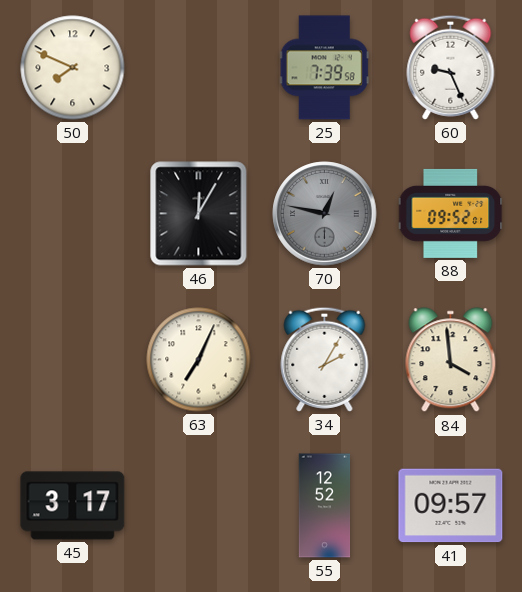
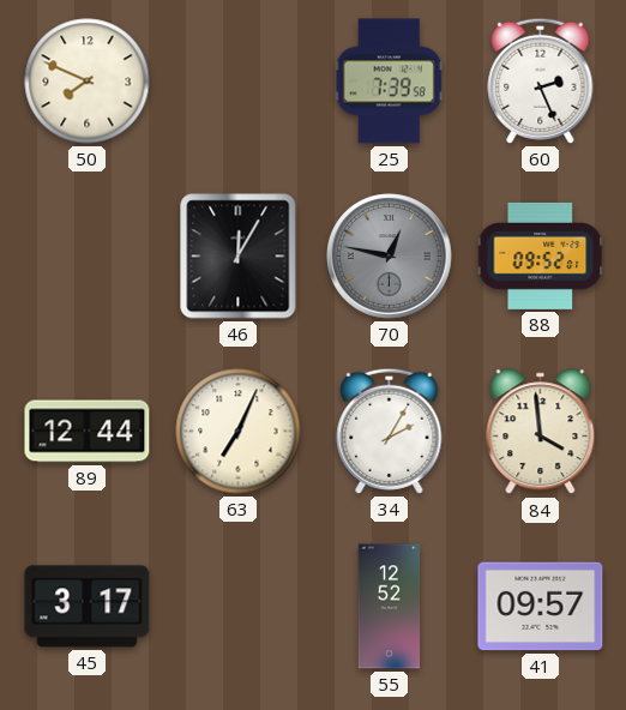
60: 9:26 -> 2:26
89: none -> 12:44
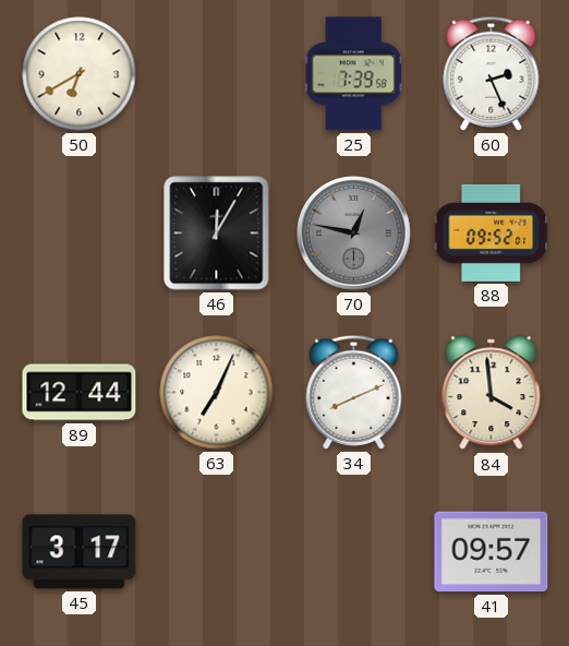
50: 7:49 -> 6:40
34: 2:05 -> 8:11
55: 12:52 -> none
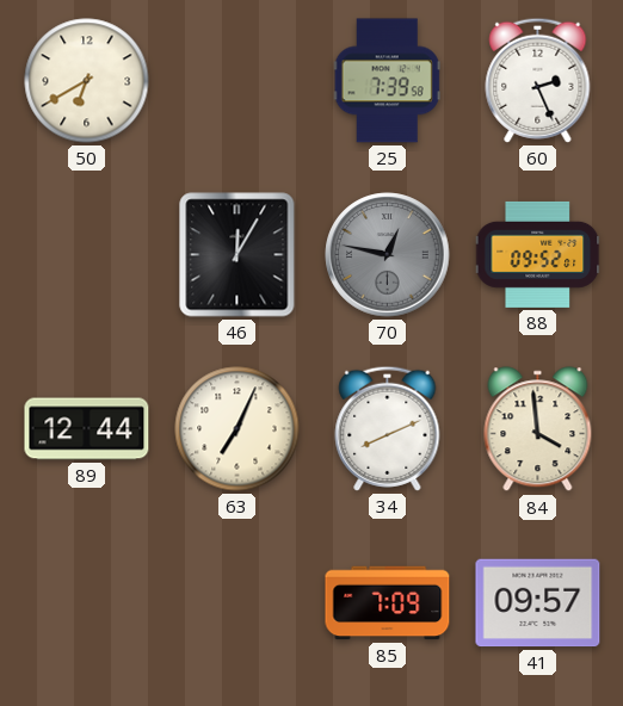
45: 3:17 -> none
85: none -> 7:09
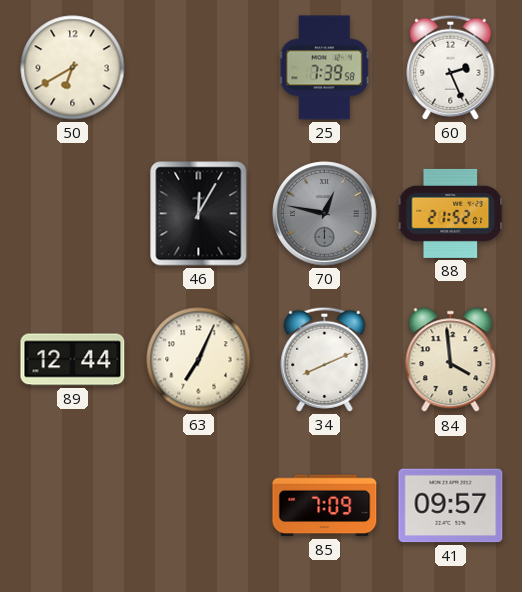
88: 09:52 -> 21:52
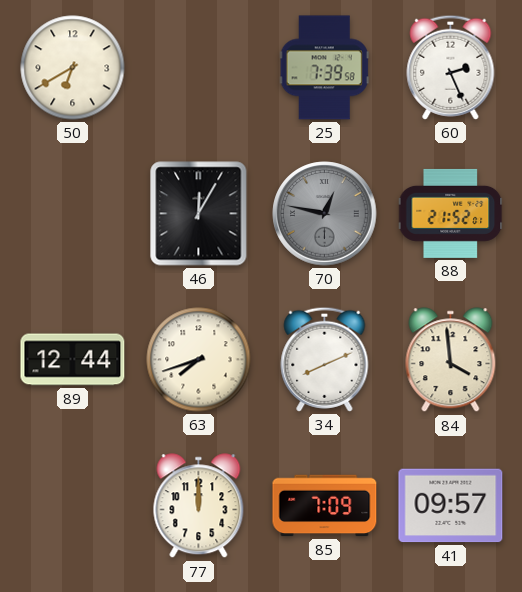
63: 7:04 -> 7:42
77: none -> 12:00
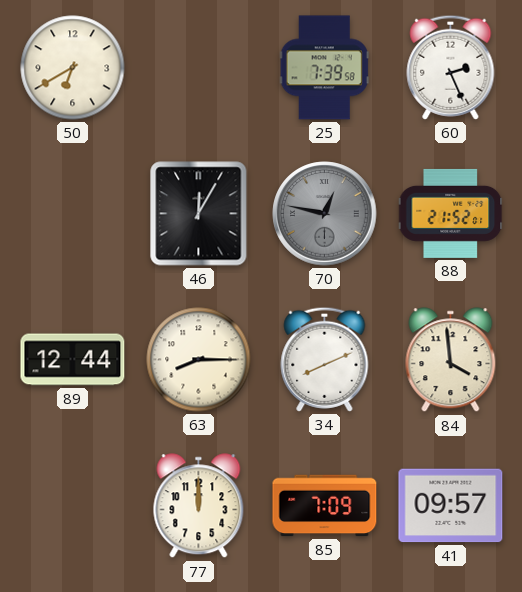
63: 7:42 -> 8:15
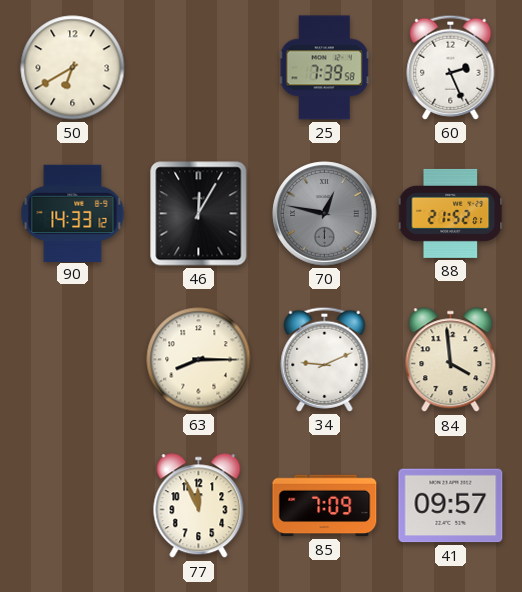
90: none -> 14:33
89: 12:44 -> none
34: 8:11 -> 9:11
77: 12:00 -> 11:56
